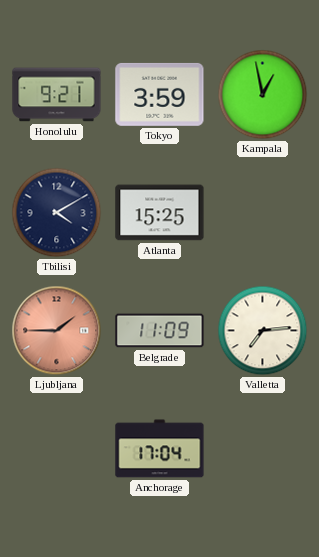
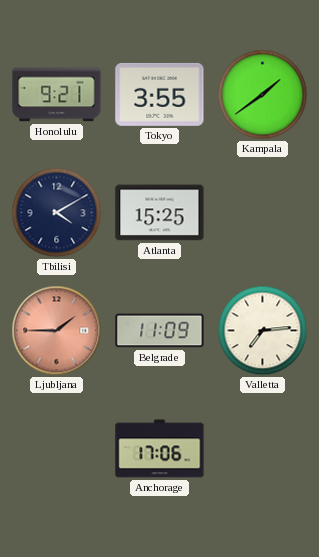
Tokyo: 3:59 -> 3:55
Kampala: 12:58 -> 1:39
Anchorage: 17:04 -> 17:06
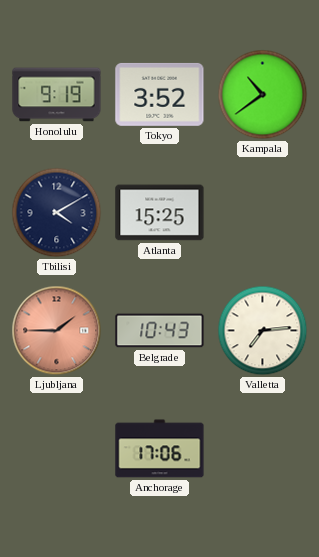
Honolulu: 9:21 -> 9:19
Tokyo: 3:55 -> 3:52
Kampala: 1:39 -> 10:39
Belgrade: 11:09 -> 10:43
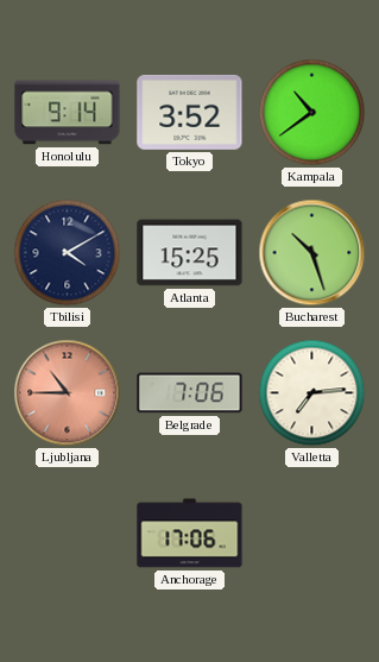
Honolulu: 9:19 -> 9:14
Bucharest: none -> 10:27
Ljubljana: 1:45 -> 10:45
Belgrade: 10:43 -> 7:06
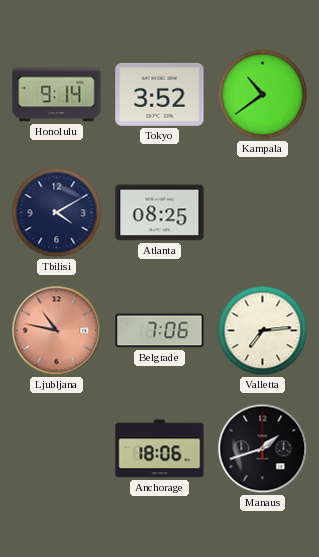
Atlanta: 15:25 -> 08:25
Bucharest: 10:27 -> none
Ljubljana: 10:45 -> 10:47
Anchorage: 17:06 -> 18:06
Manaus: none -> 1:42
